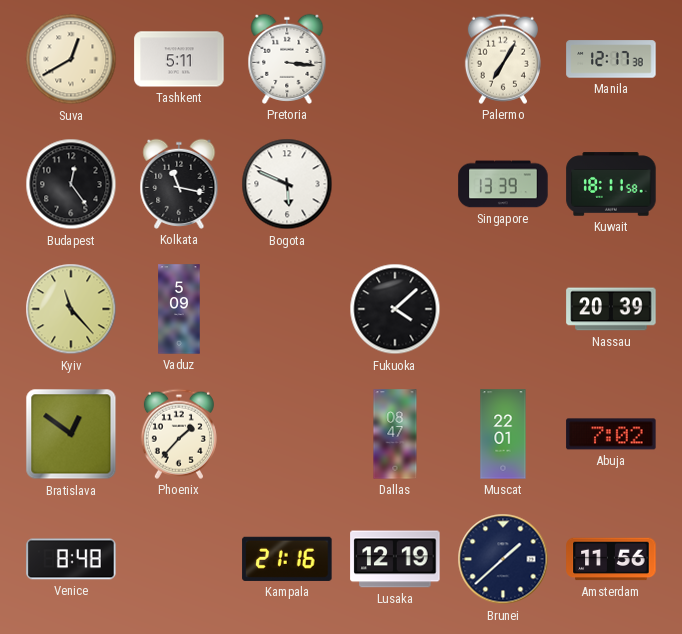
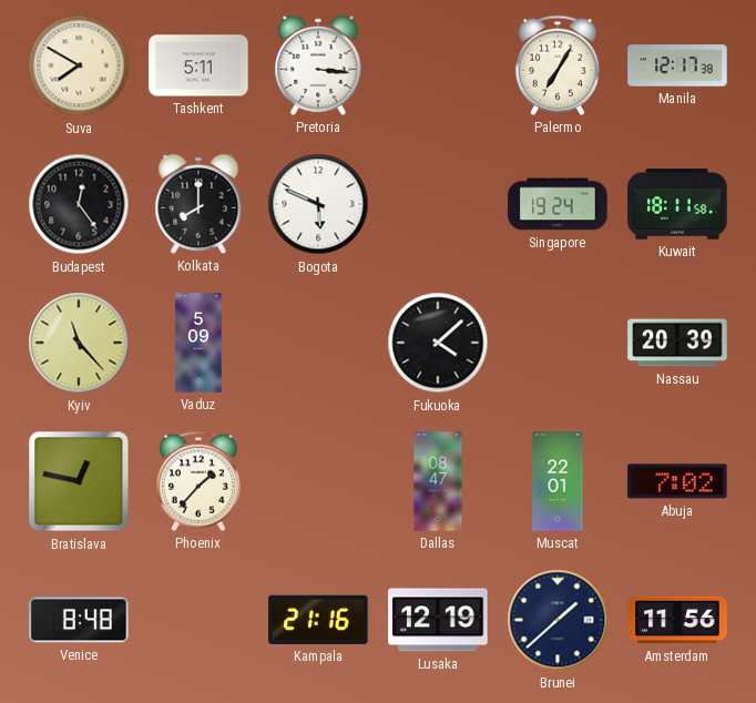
Suva: 12:40 -> 7:50
Kolkata: 11:17 -> 8:00
Singapore: 13:39 -> 19:24
Bratislava: 12:51 -> 12:47
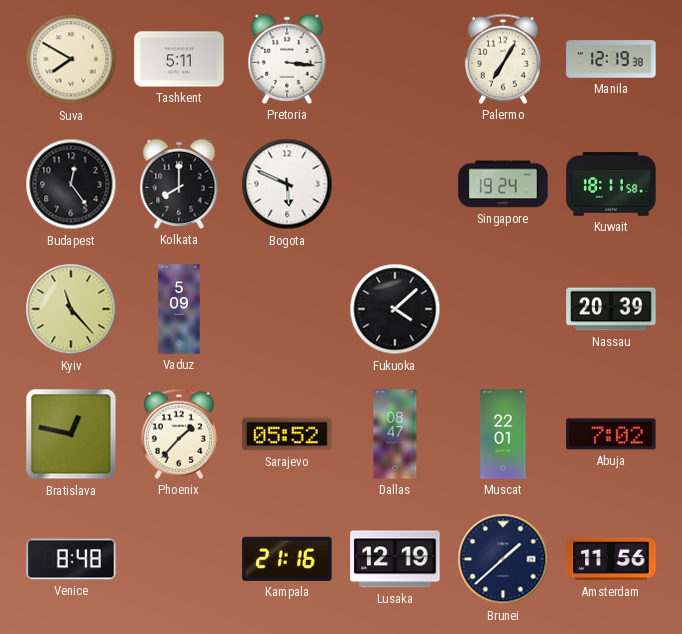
Manila: 12:17 -> 12:19
Sarajevo: none -> 05:52
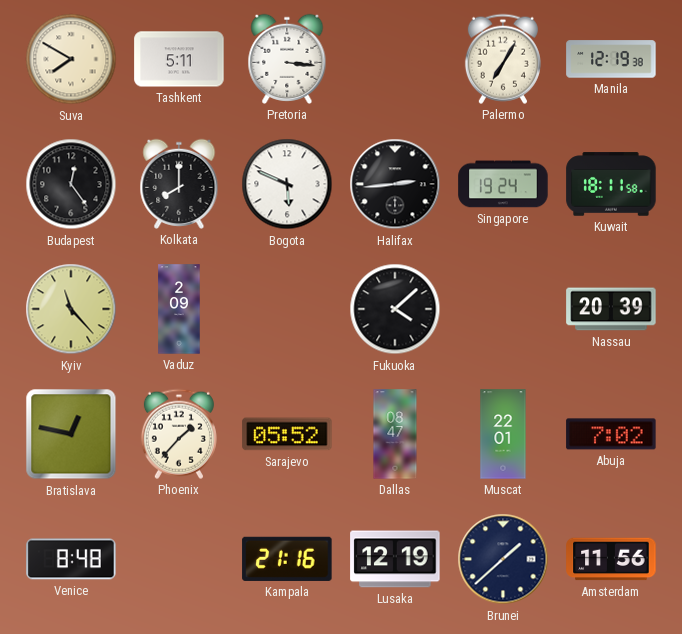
Halifax: none -> 2:44
Vaduz: 5:09 -> 2:09
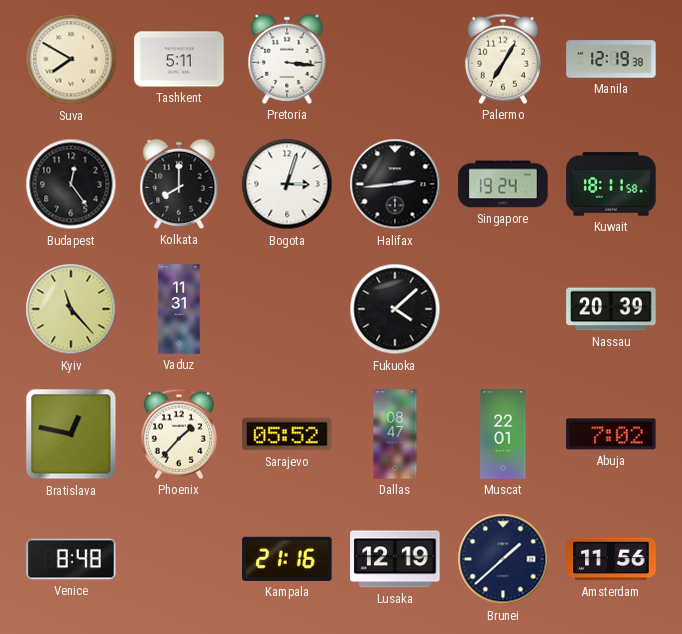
Bogota: 5:49 -> 3:03
Vaduz: 2:09 -> 11:31
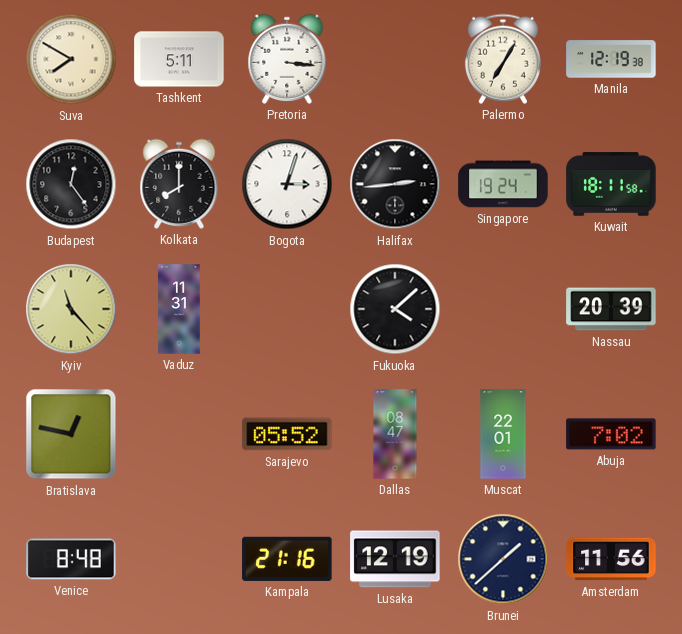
Phoenix: 1:37 -> none
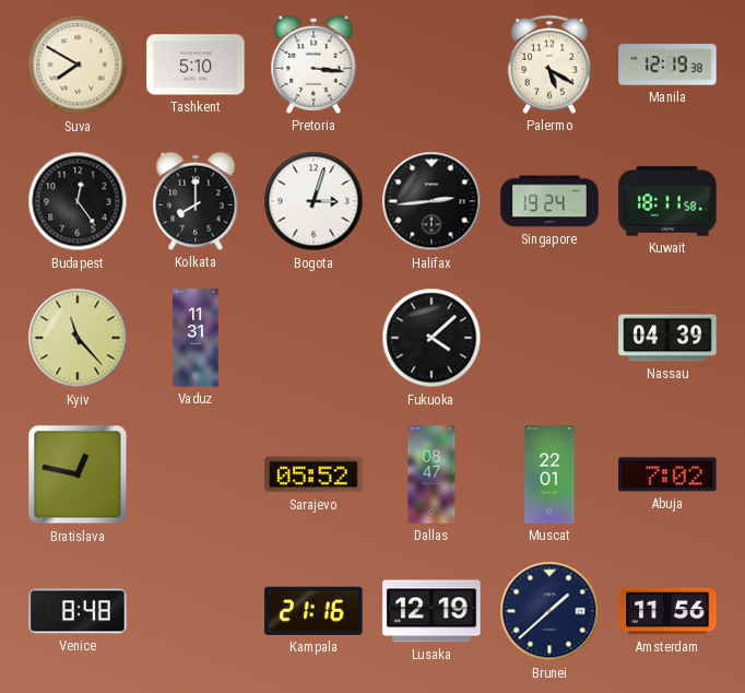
Tashkent: 5:11 -> 5:10
Palermo: 7:05 -> 5:20
Nassau: 20:39 -> 04:39
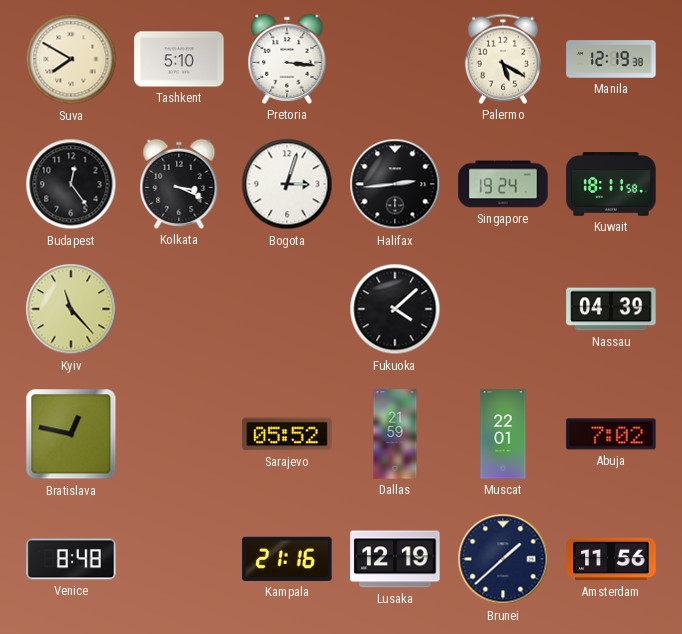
Kolkata: 8:00 -> 3:19
Vaduz: 11:31 -> none
Dallas: 08:47 -> 21:59
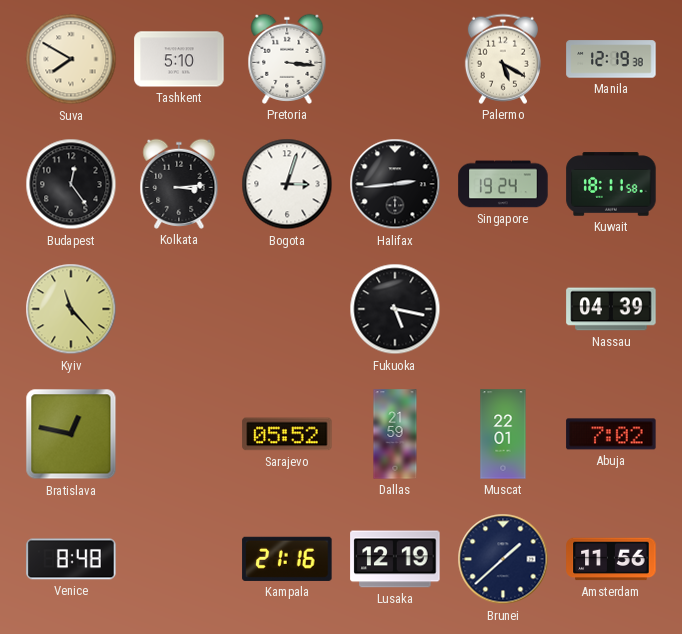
Kolkata: 3:19 -> 3:14
Fukuoka: 4:08 -> 5:17
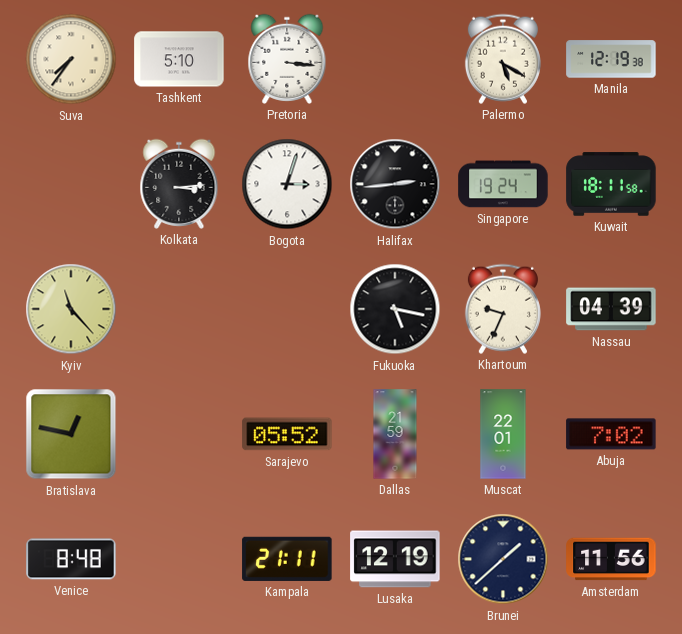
Suva: 7:50 -> 7:36
Budapest: 12:24 -> none
Khartoum: none -> 9:34
Kampala: 21:16 -> 21:11
